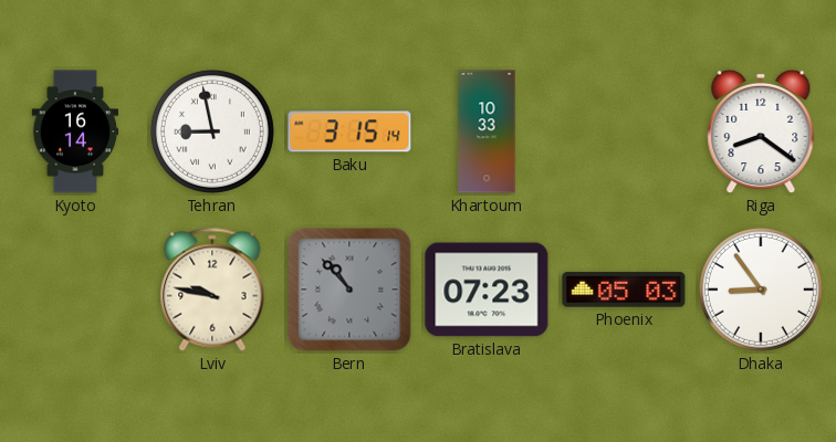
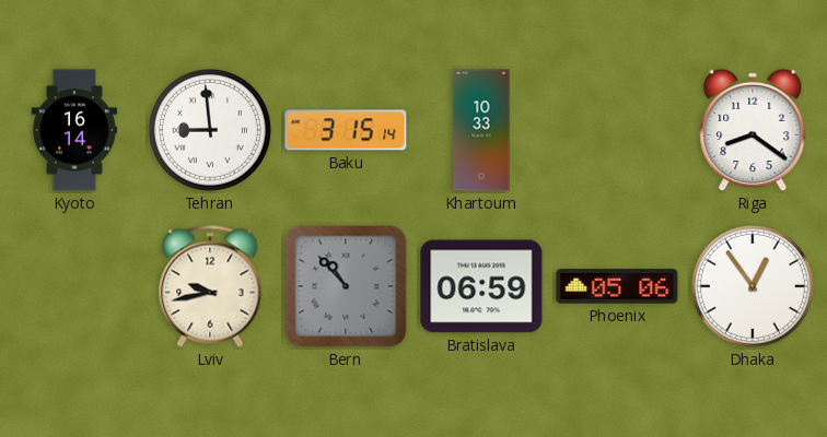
Tehran: 8:58 -> 8:59
Lviv: 9:47 -> 9:43
Bratislava: 07:23 -> 06:59
Phoenix: 05:03 -> 05:06
Dhaka: 8:54 -> 12:54
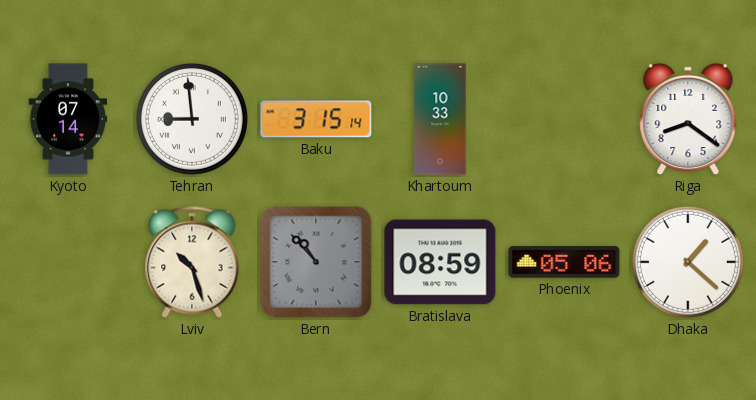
Kyoto: 16:14 -> 07:14
Lviv: 9:43 -> 10:27
Bratislava: 06:59 -> 08:59
Dhaka: 12:54 -> 1:22
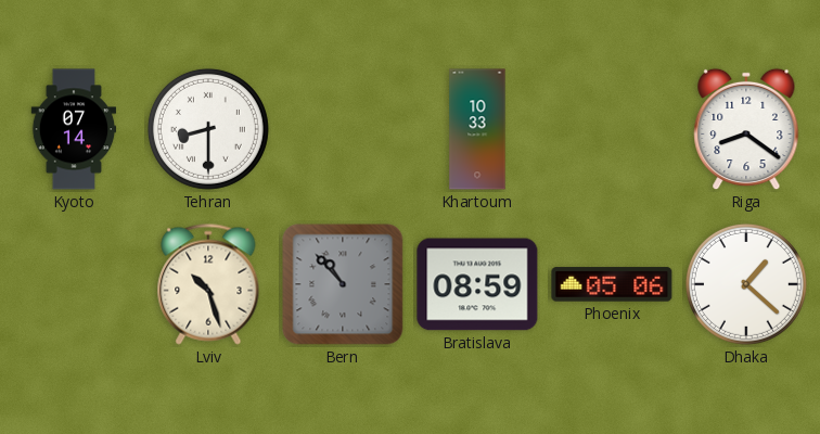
Tehran: 8:59 -> 8:30
Baku: 3:15 -> none
